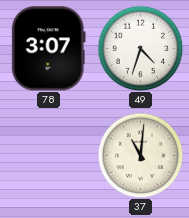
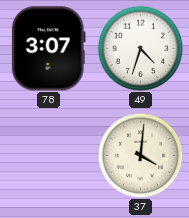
37: 11:01 -> 4:01
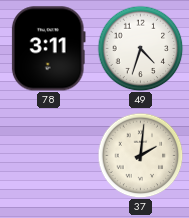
78: 3:07 -> 3:11
37: 4:01 -> 2:01
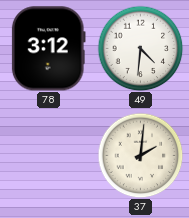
78: 3:11 -> 3:12
49: 4:33 -> 4:31
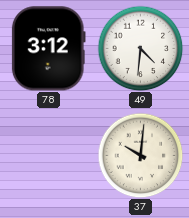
37: 2:01 -> 10:01
